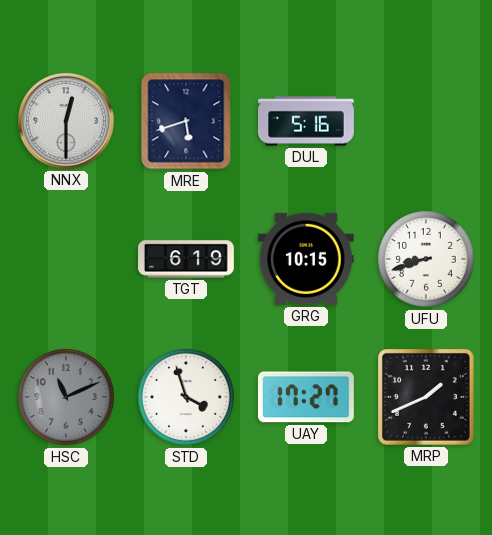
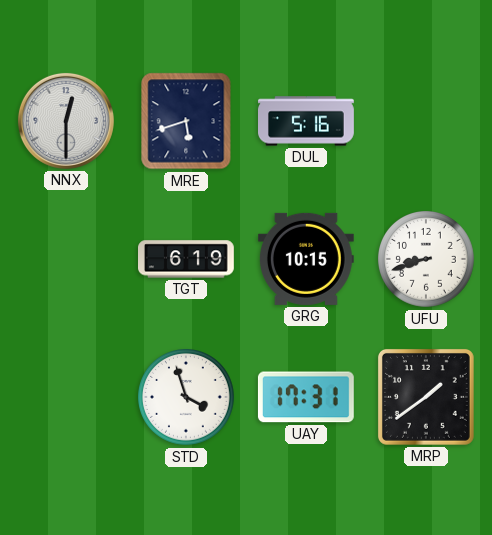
HSC: 11:11 -> none
UAY: 17:27 -> 17:31
MRP: 1:41 -> 1:39
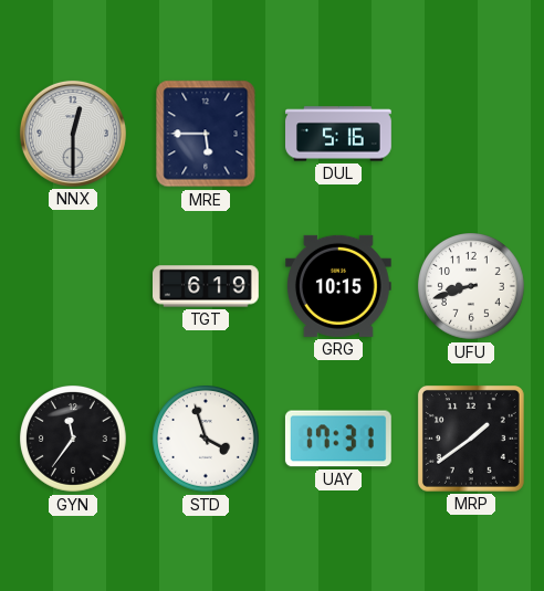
MRE: 5:42 -> 5:45
GYN: none -> 11:36
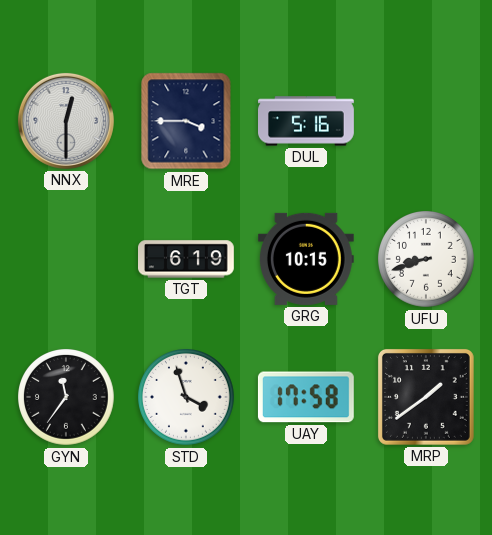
MRE: 5:45 -> 3:45
UAY: 17:31 -> 17:58
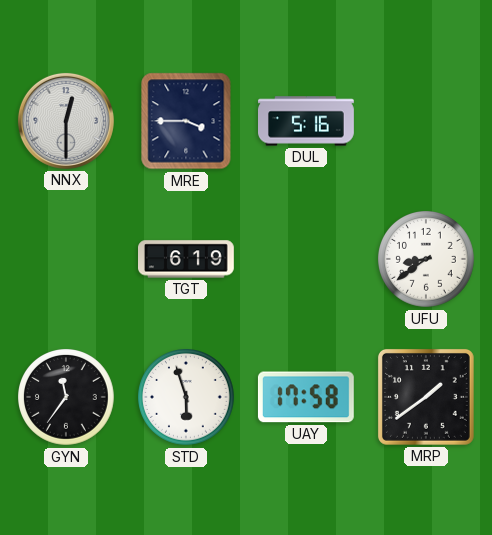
GRG: 10:15 -> none
UFU: 8:42 -> 8:39
STD: 3:57 -> 5:57
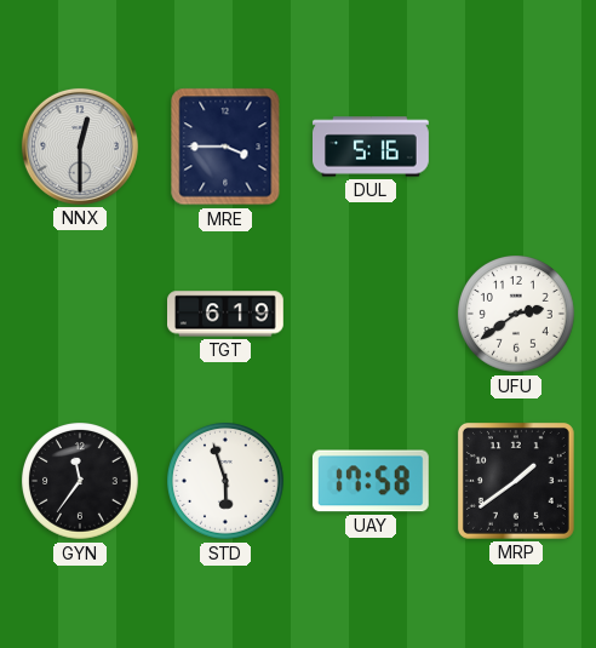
UFU: 8:39 -> 2:39
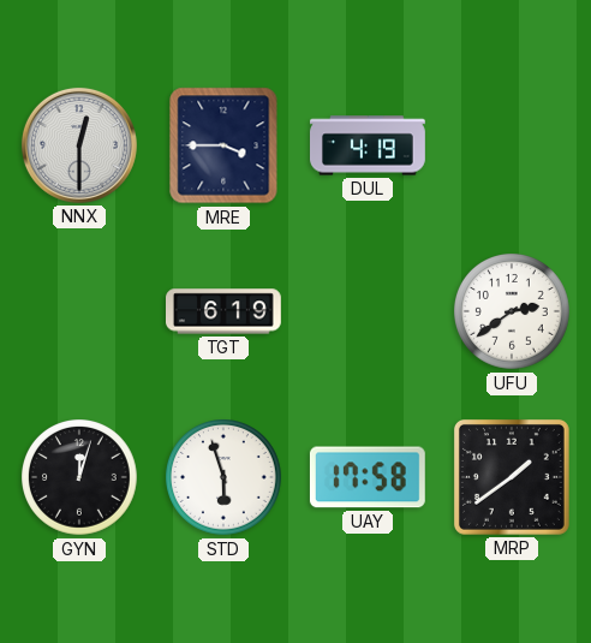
DUL: 5:16 -> 4:19
GYN: 11:36 -> 12:03
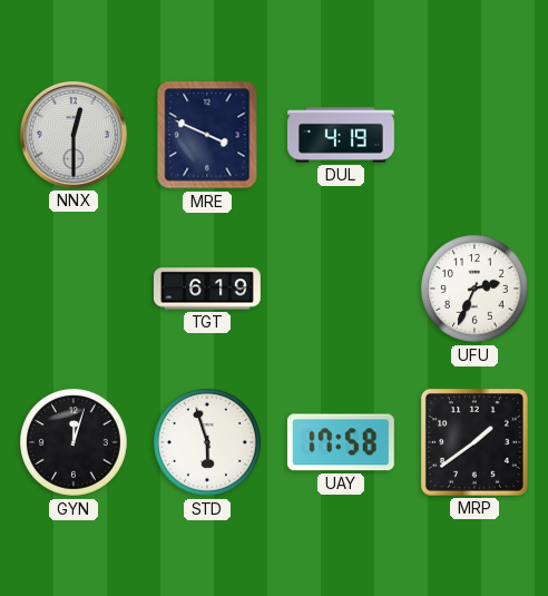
MRE: 3:45 -> 3:49
UFU: 2:39 -> 2:34
